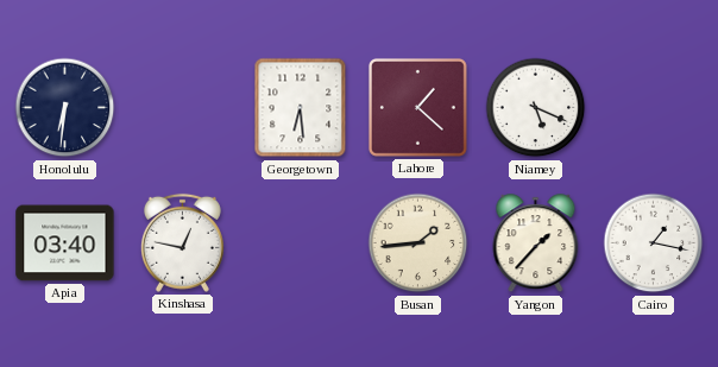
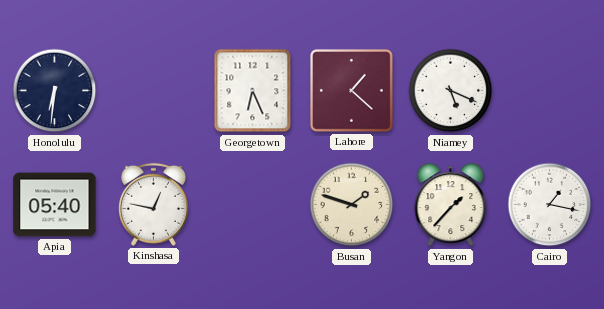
Georgetown: 6:29 -> 6:26
Apia: 03:40 -> 05:40
Busan: 1:44 -> 1:48
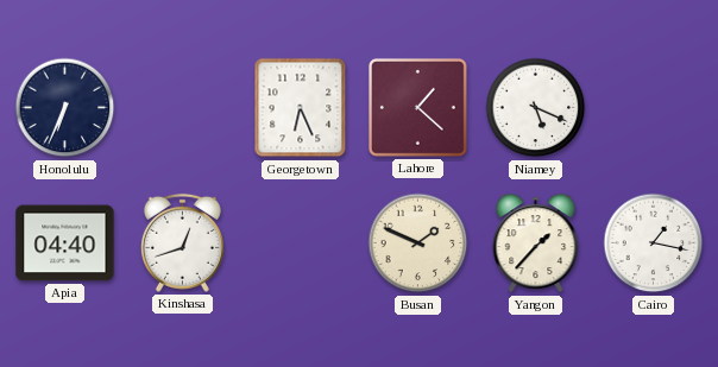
Honolulu: 6:31 -> 6:34
Apia: 05:40 -> 04:40
Kinshasa: 12:47 -> 12:42
Busan: 1:48 -> 1:49
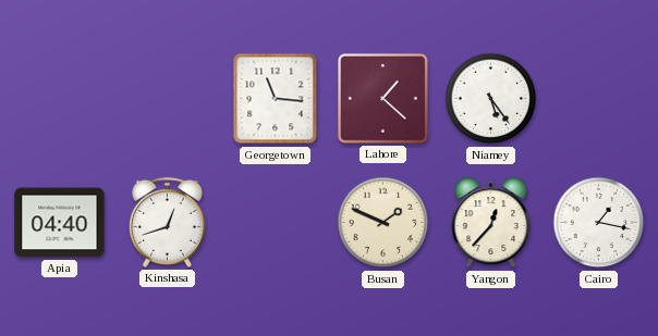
Honolulu: 6:34 -> none
Georgetown: 6:26 -> 11:16
Niamey: 5:19 -> 5:24
Yangon: 1:37 -> 12:37
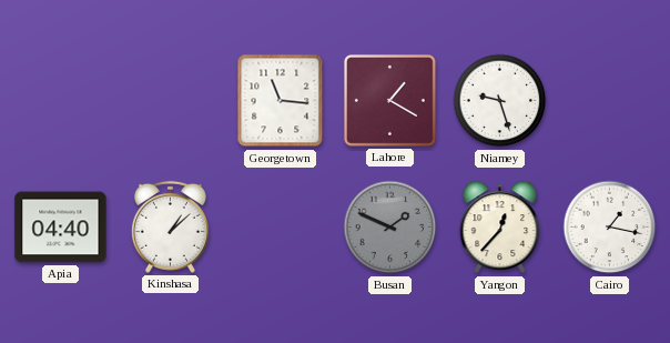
Lahore: 1:22 -> 1:20
Niamey: 5:24 -> 9:27
Kinshasa: 12:42 -> 1:08
Busan dial: cream -> grey
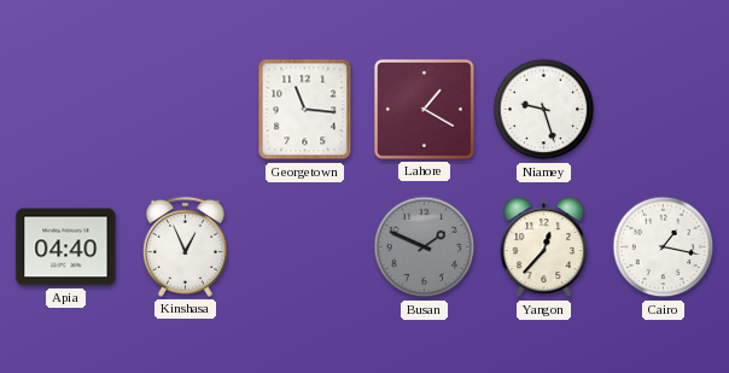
Kinshasa: 1:08 -> 12:56
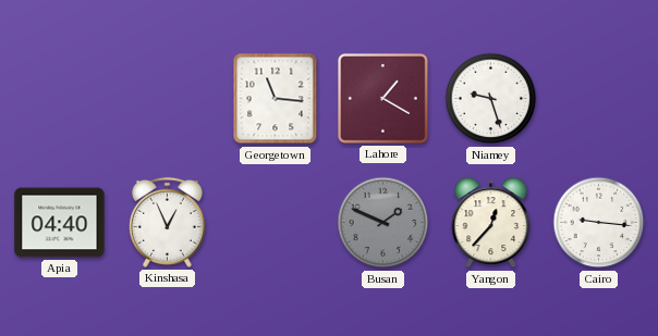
Cairo: 1:17 -> 9:16
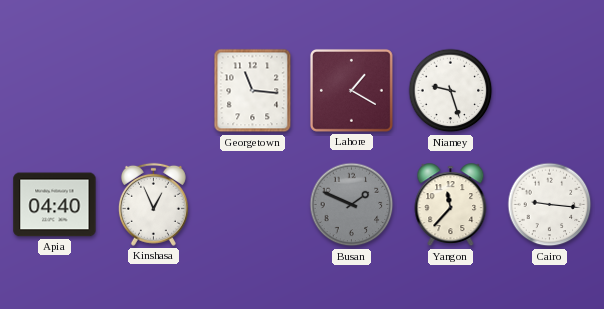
Yangon: 12:37 -> 11:37
